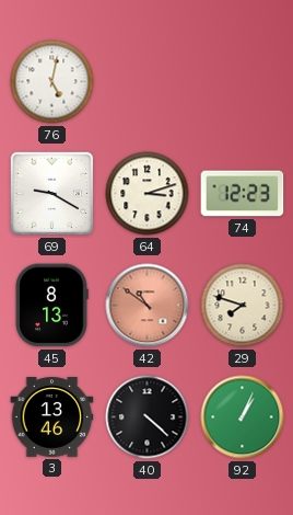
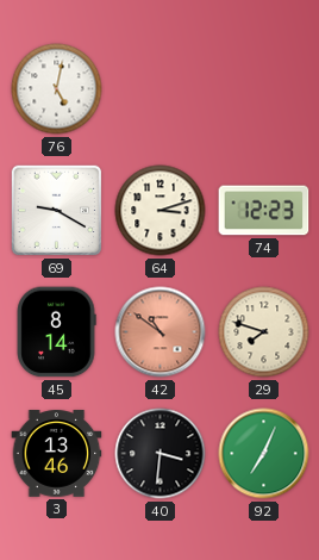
45: 8:13 -> 8:14
40: 4:22 -> 3:31
92: 1:04 -> 7:04
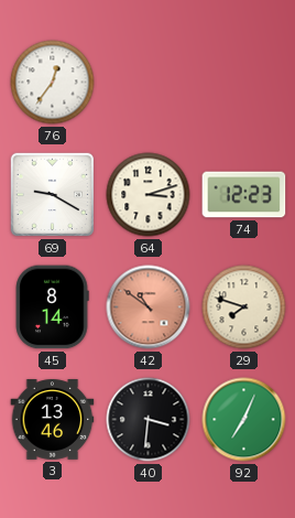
76: 5:02 -> 12:36
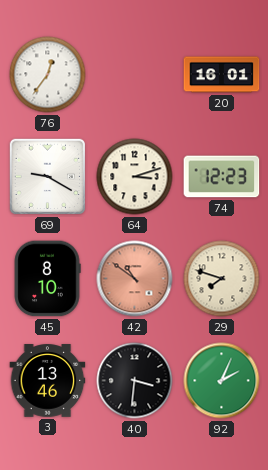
20: none -> 16:01
45: 8:14 -> 8:10
92: 7:04 -> 2:04
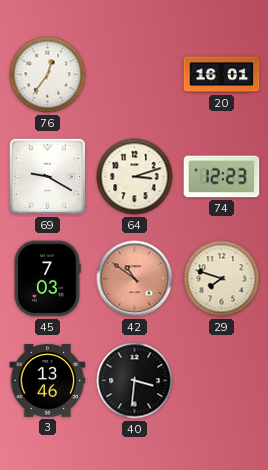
45: 8:10 -> 7:03
92: 2:04 -> none
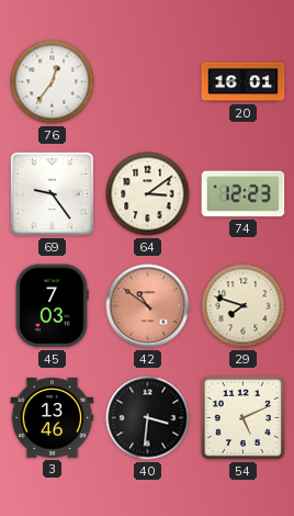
69: 9:20 -> 9:24
64: 3:12 -> 3:09
54: none -> 5:11
